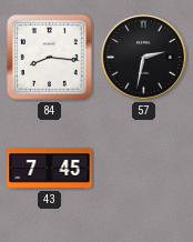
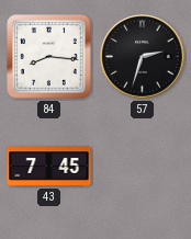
57: 2:32 -> 2:33
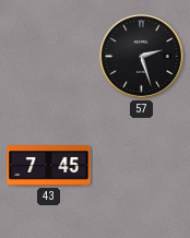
84: 8:16 -> none
57: 2:33 -> 2:27
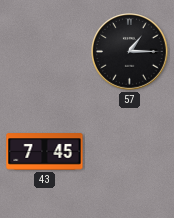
57: 2:27 -> 1:15
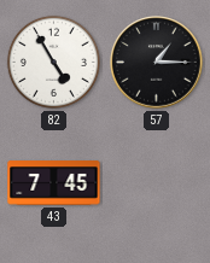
82: none -> 4:55
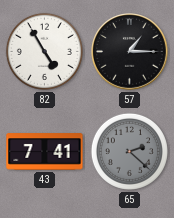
43: 7:45 -> 7:41
65: none -> 2:22
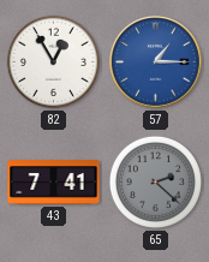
82: 4:55 -> 12:55
57 dial: black -> blue
